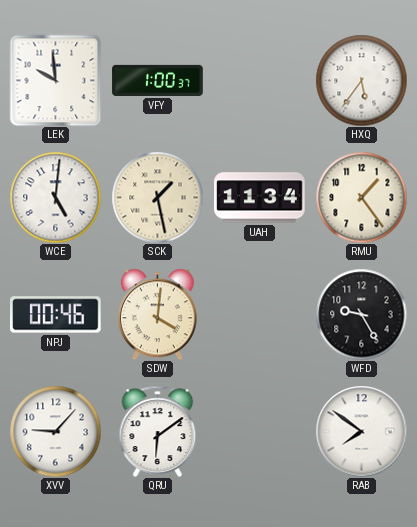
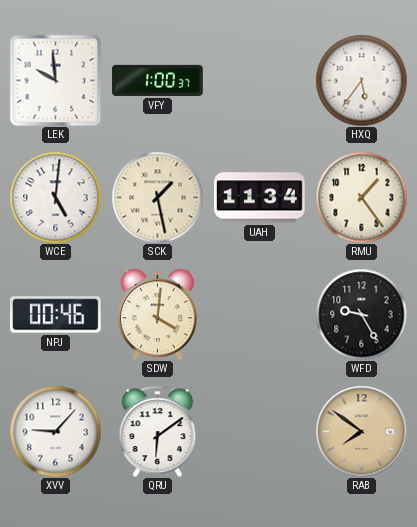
RAB dial: white -> champagne
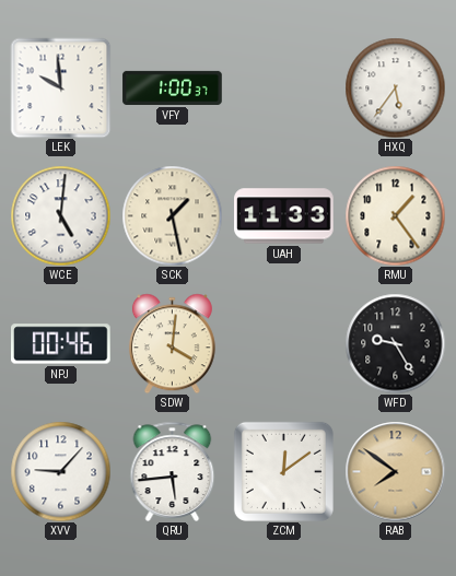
UAH: 11:34 -> 11:33
QRU: 6:09 -> 5:44
ZCM: none -> 12:09
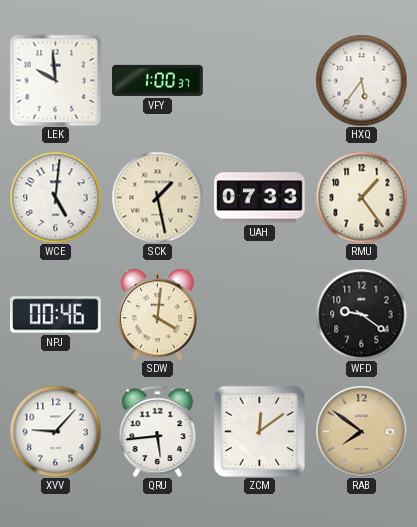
UAH: 11:33 -> 07:33
WFD: 9:25 -> 9:21
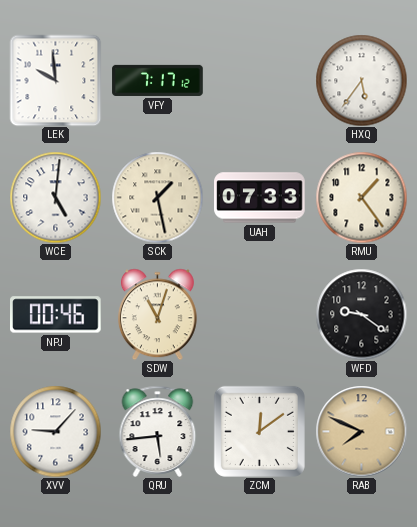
VFY: 1:00 -> 7:17
SDW: 4:01 -> 11:03
RAB: 7:51 -> 7:49
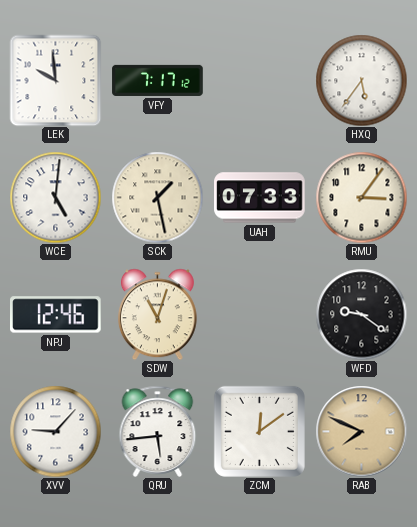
RMU: 1:24 -> 3:06
NPJ: 00:46 -> 12:46
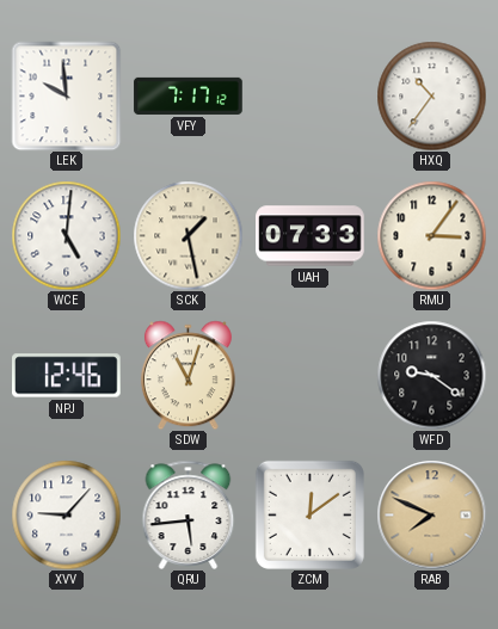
HXQ: 5:36 -> 10:36
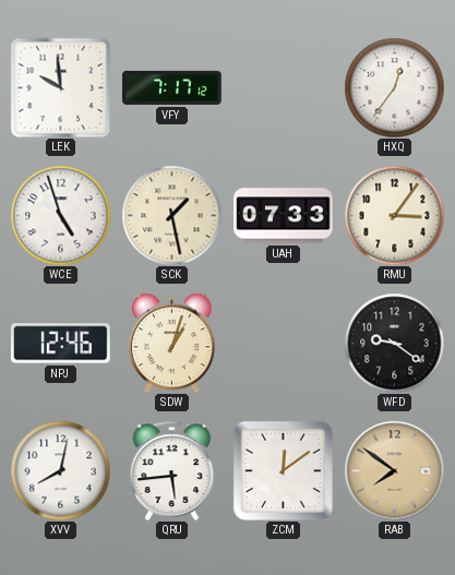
HXQ: 10:36 -> 12:36
WCE: 5:01 -> 4:57
SDW: 11:03 -> 1:03
XVV: 9:07 -> 8:02
RAB: 7:49 -> 7:51
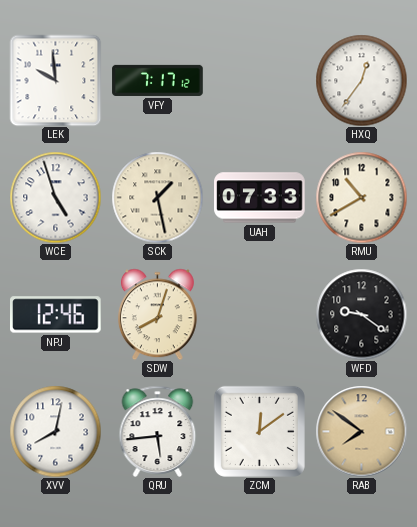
RMU: 3:06 -> 10:40
SDW: 1:03 -> 8:03
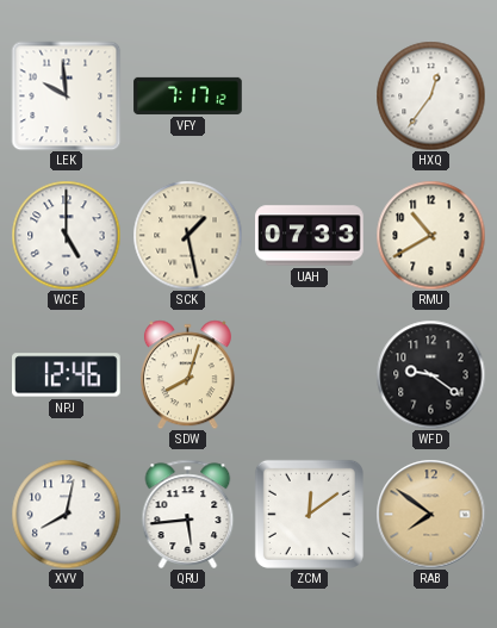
WCE: 4:57 -> 5:00
